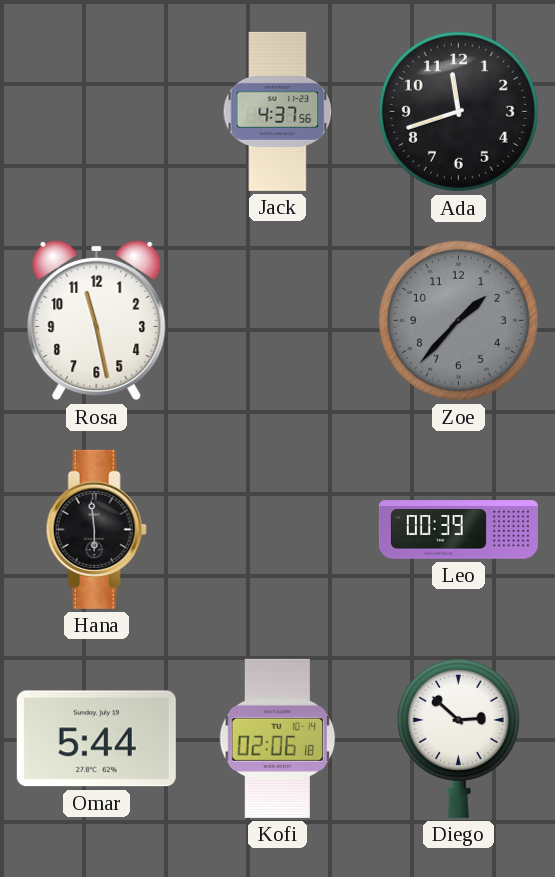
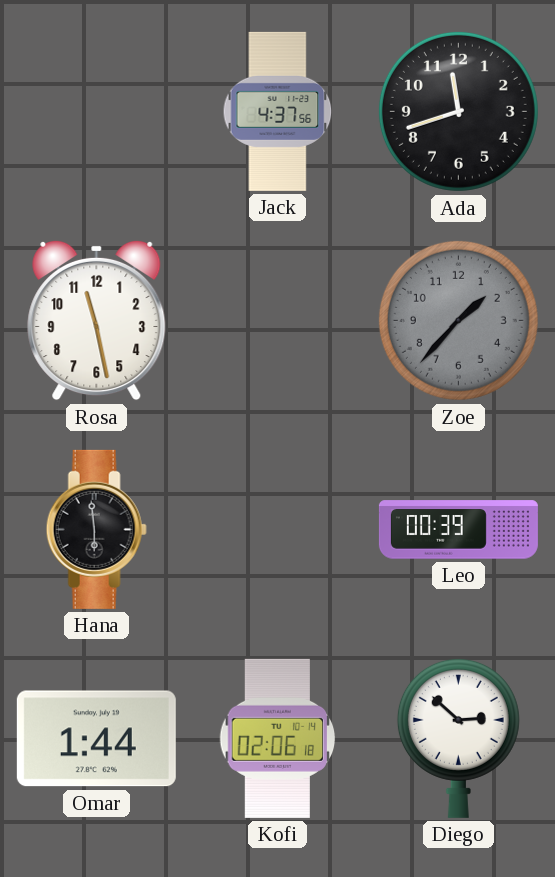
Omar: 5:44 -> 1:44
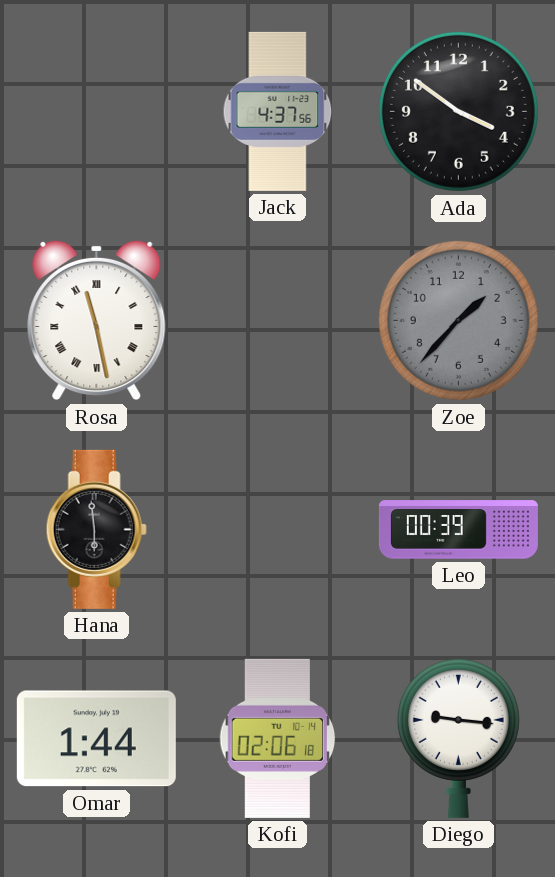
Ada: 11:42 -> 3:51
Rosa numerals: Arabic -> Roman
Diego: 2:52 -> 9:16
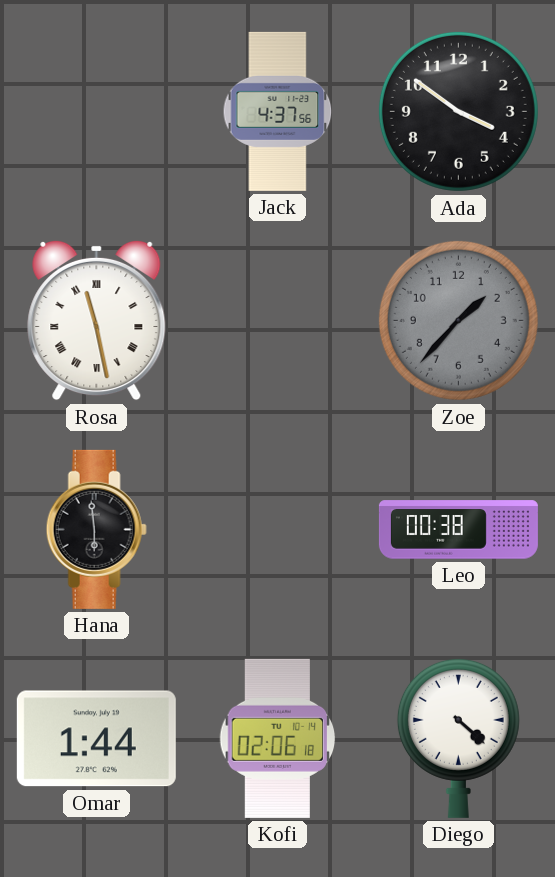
Leo: 00:39 -> 00:38
Diego: 9:16 -> 4:22
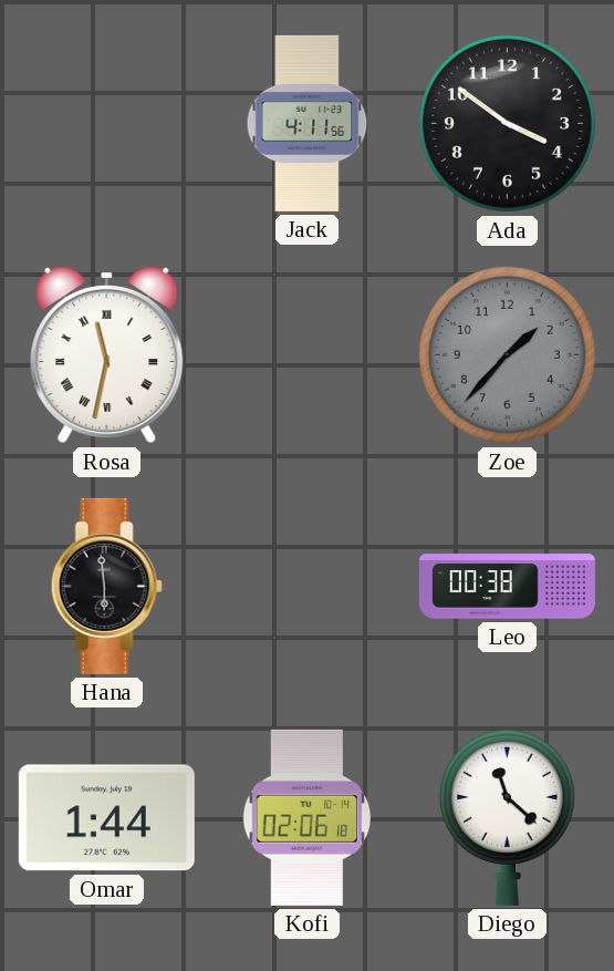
Jack: 4:37 -> 4:11
Rosa: 11:28 -> 11:32
Diego: 4:22 -> 11:22
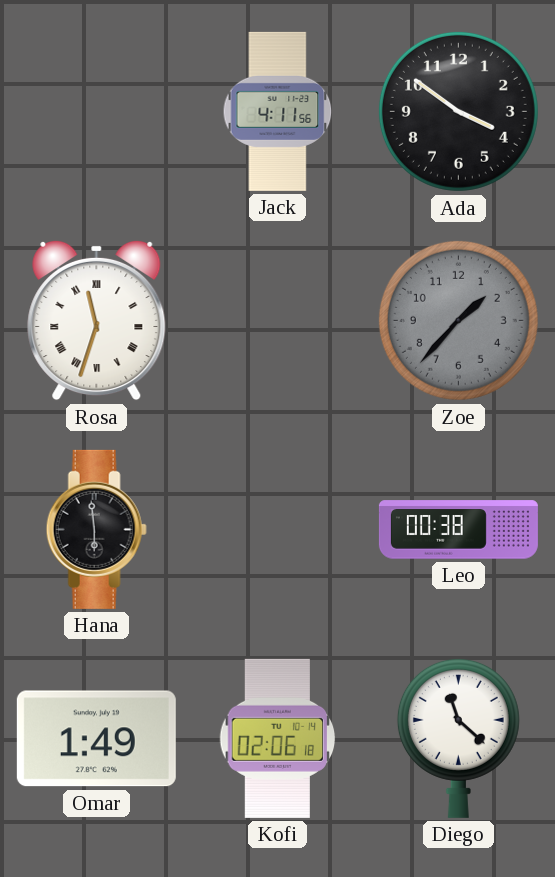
Rosa: 11:32 -> 11:33
Omar: 1:44 -> 1:49
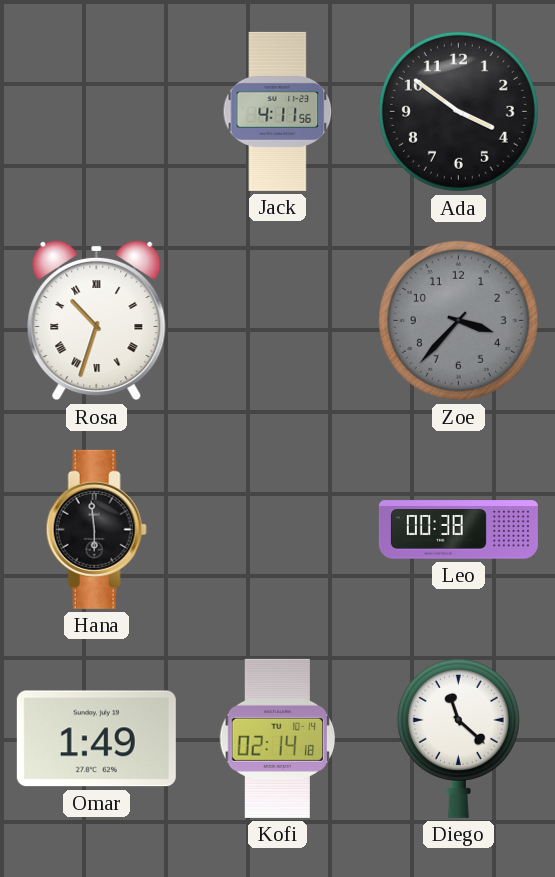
Rosa: 11:33 -> 10:33
Zoe: 1:37 -> 3:37
Kofi: 02:06 -> 02:14
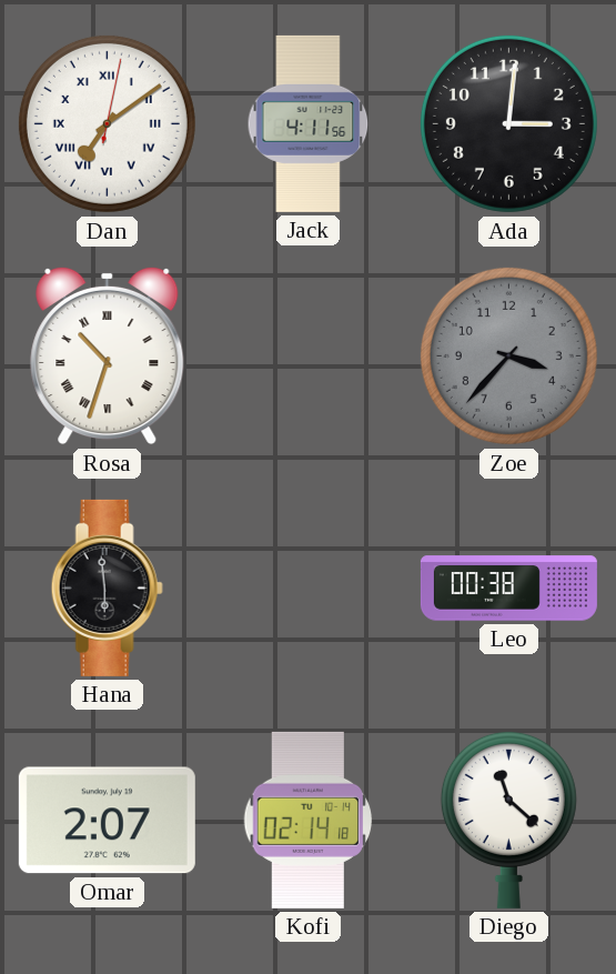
Dan: none -> 7:09
Ada: 3:51 -> 3:01
Omar: 1:49 -> 2:07
